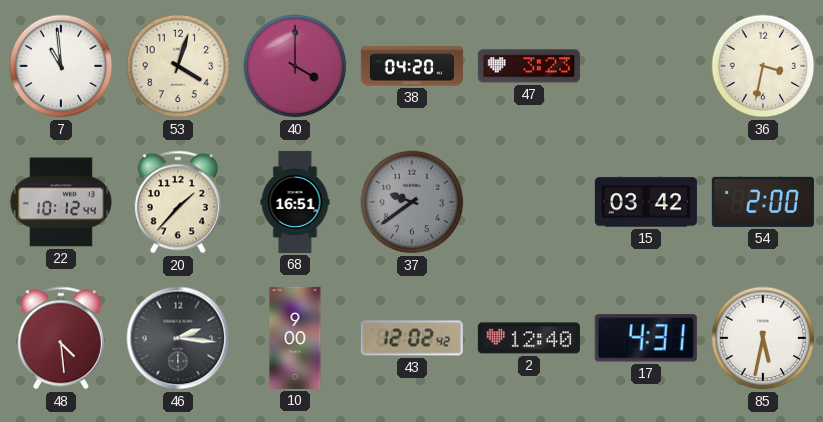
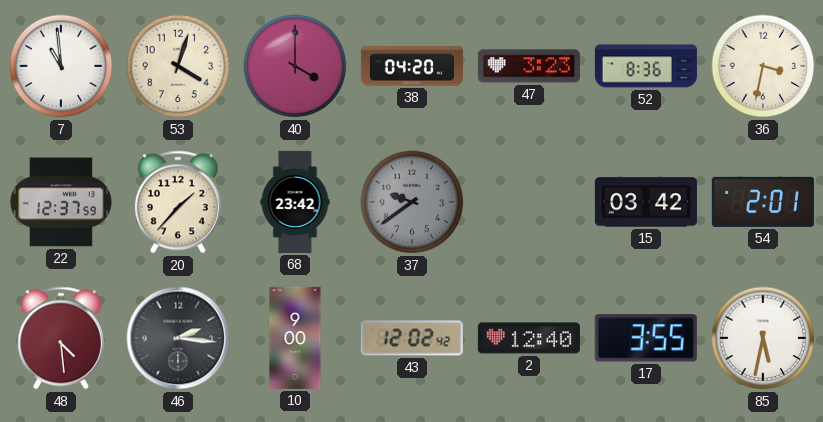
52: none -> 8:36
22: 10:12 -> 12:37
68: 16:51 -> 23:42
54: 2:00 -> 2:01
17: 4:31 -> 3:55
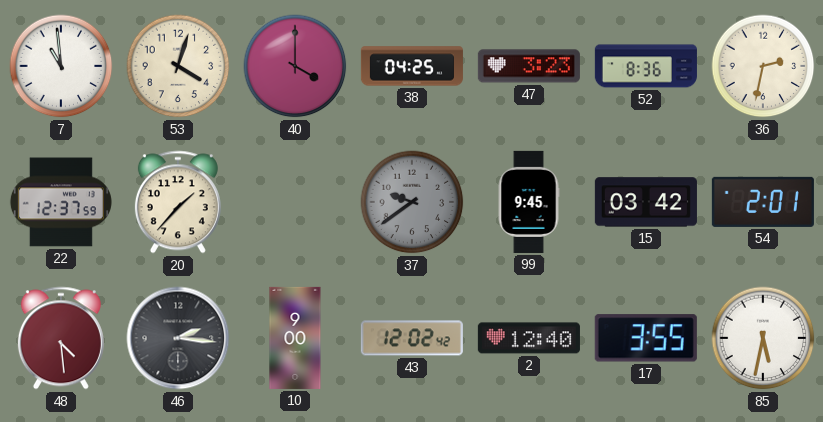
38: 04:20 -> 04:25
36: 3:32 -> 2:32
68: 23:42 -> none
99: none -> 9:45
